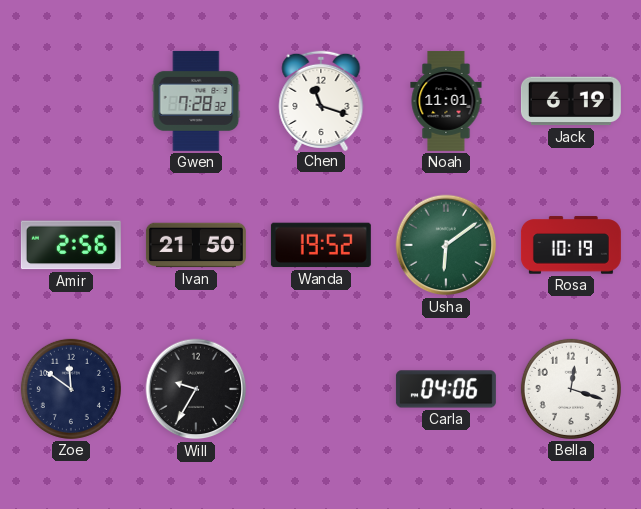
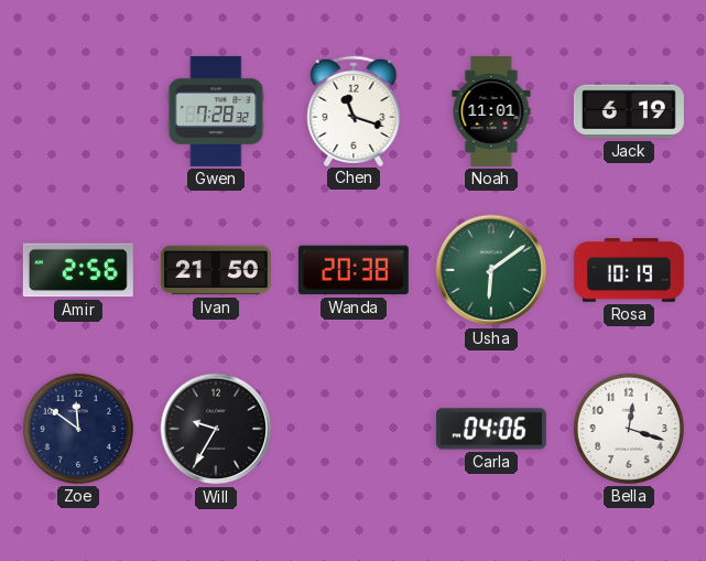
Wanda: 19:52 -> 20:38
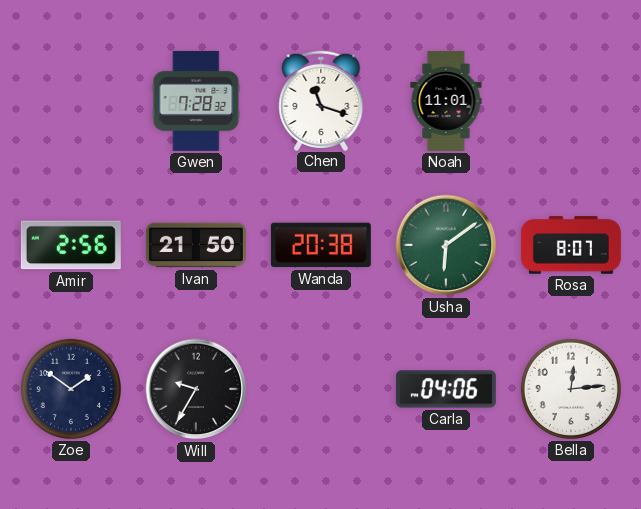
Jack: 6:19 -> none
Rosa: 10:19 -> 8:07
Zoe: 11:51 -> 1:51
Bella: 12:18 -> 12:14
